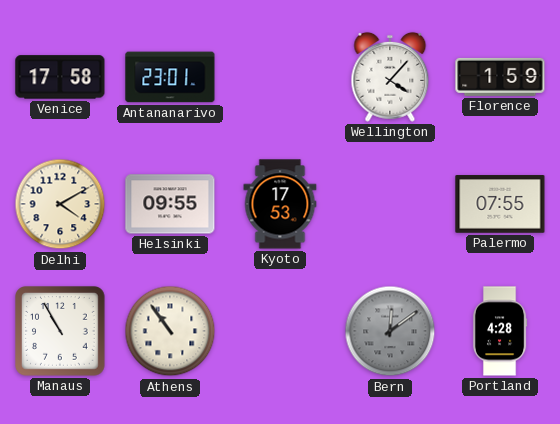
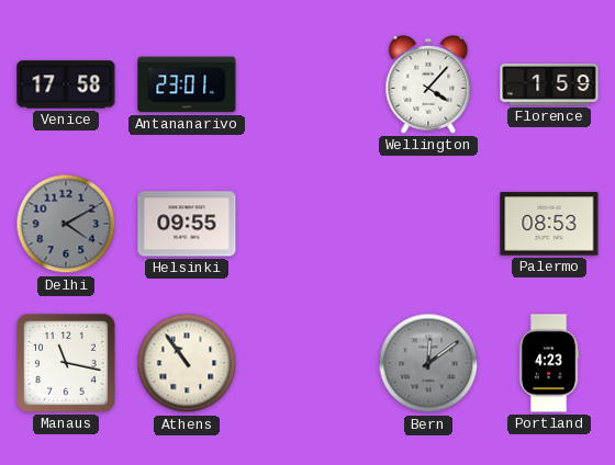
Delhi dial: cream -> grey
Kyoto: 17:53 -> none
Palermo: 07:55 -> 08:53
Manaus: 10:55 -> 11:17
Portland: 4:28 -> 4:23
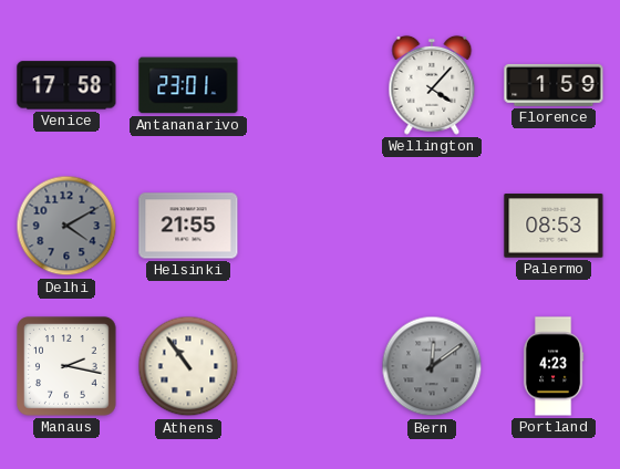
Helsinki: 09:55 -> 21:55
Manaus: 11:17 -> 2:17
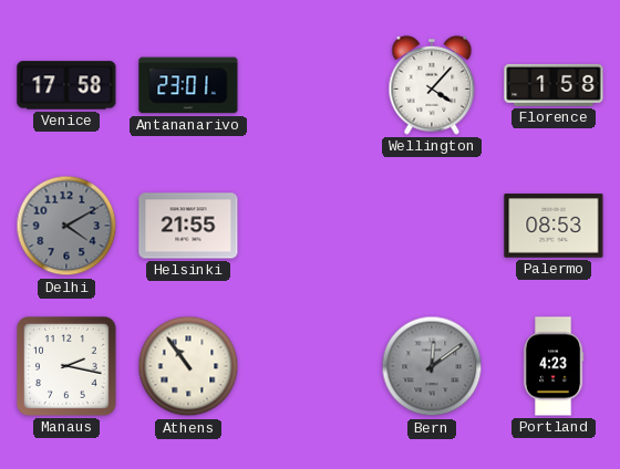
Florence: 1:59 -> 1:58
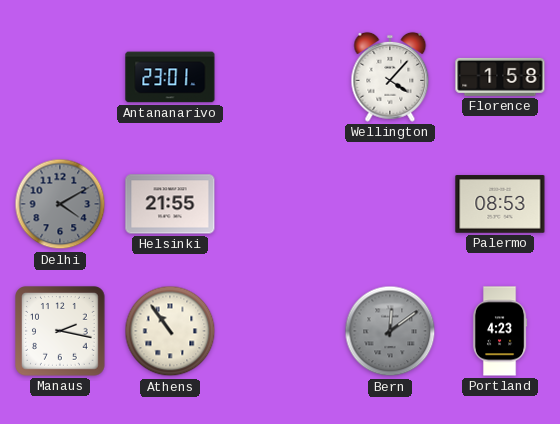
Venice: 17:58 -> none
